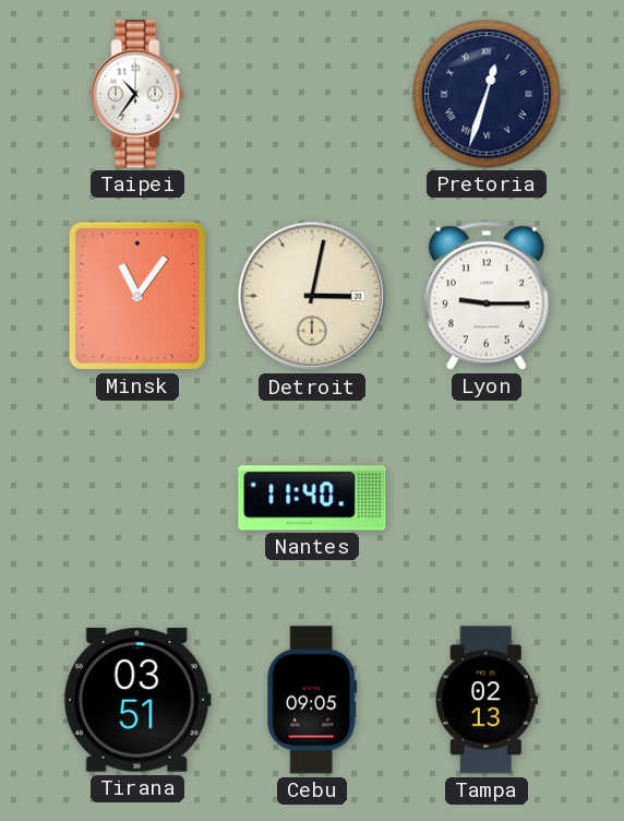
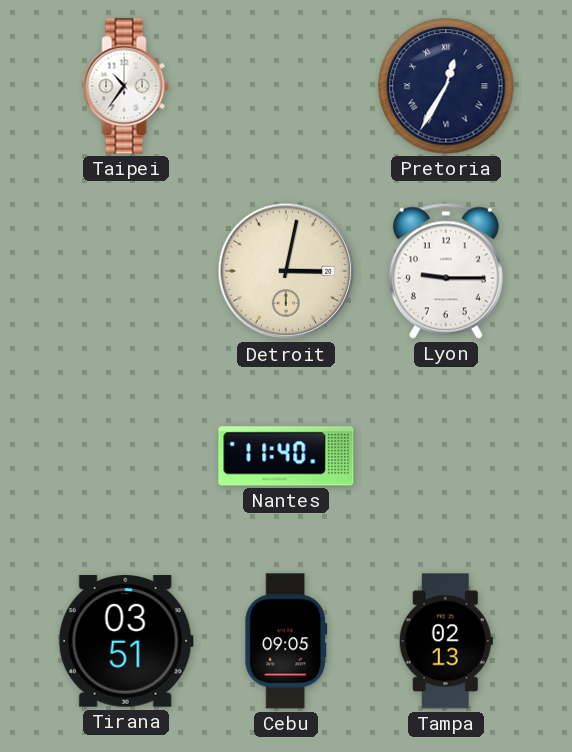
Pretoria: 12:33 -> 12:35
Minsk: 11:06 -> none
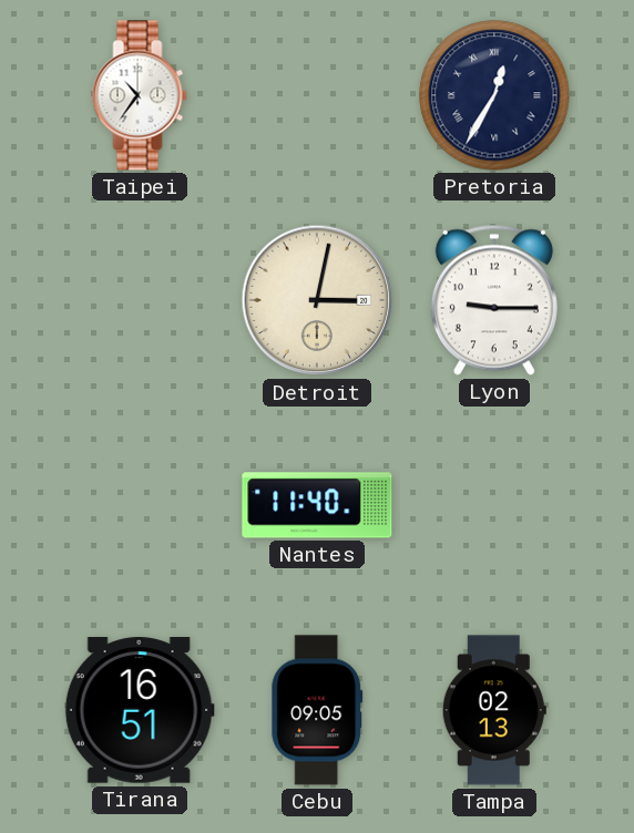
Tirana: 03:51 -> 16:51
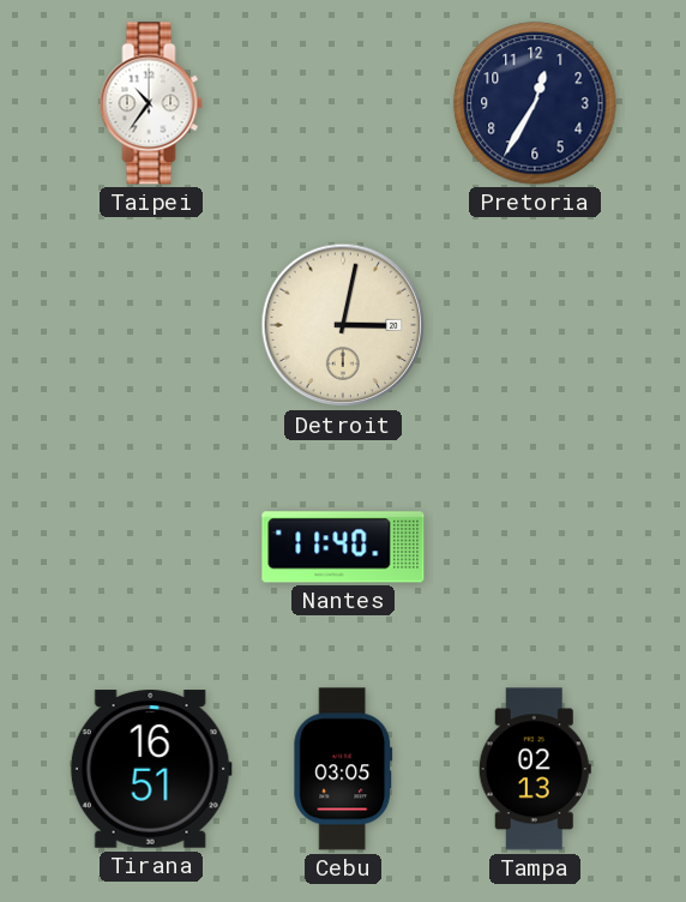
Pretoria numerals: Roman -> Arabic
Lyon: 9:15 -> none
Cebu: 09:05 -> 03:05
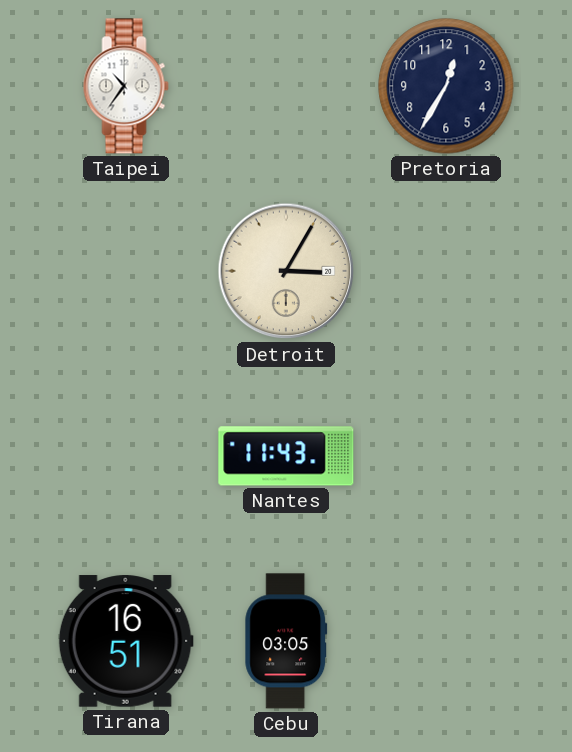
Detroit: 3:02 -> 3:05
Nantes: 11:40 -> 11:43
Tampa: 02:13 -> none
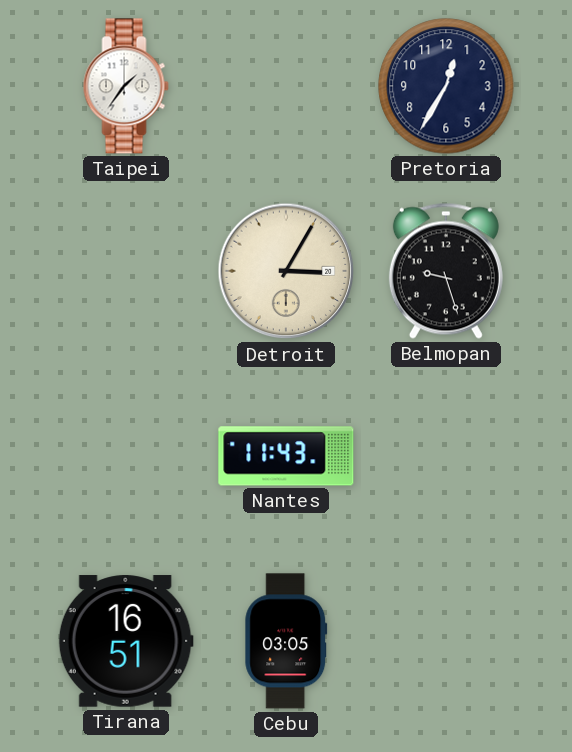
Taipei: 10:36 -> 1:36
Belmopan: none -> 9:27
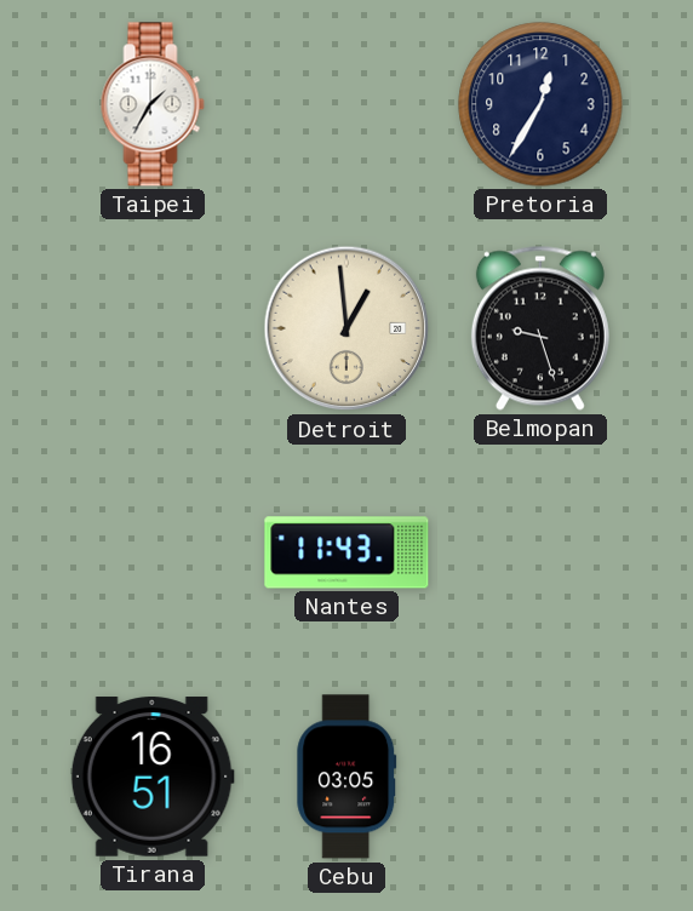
Taipei: 1:36 -> 1:35
Detroit: 3:05 -> 12:59
